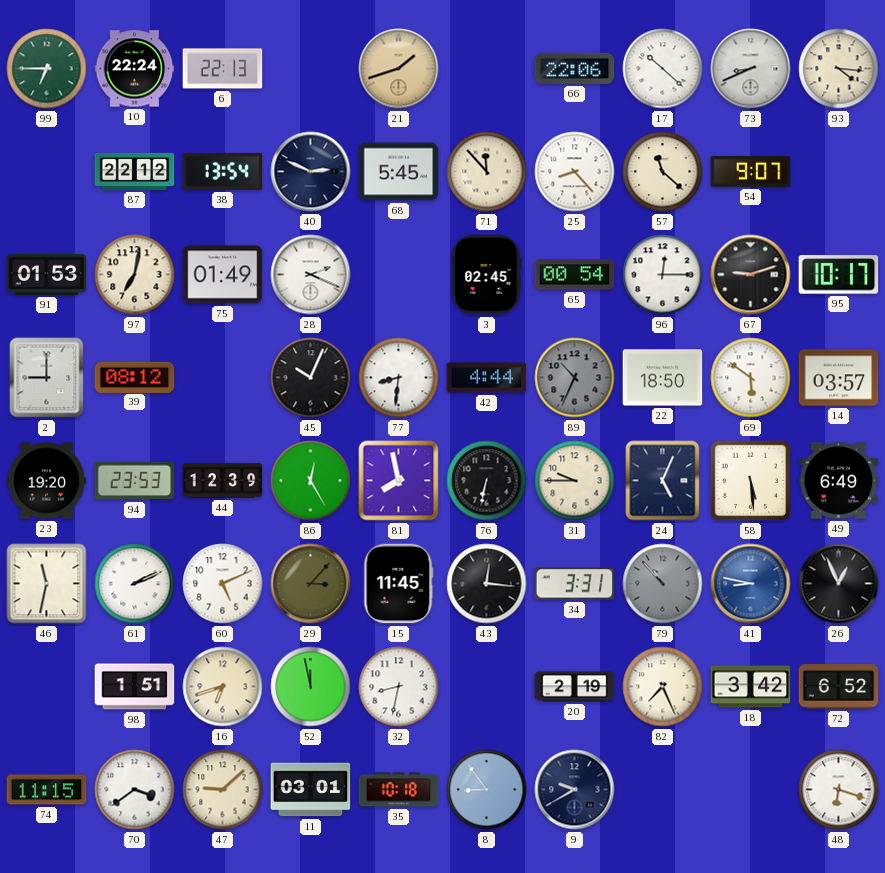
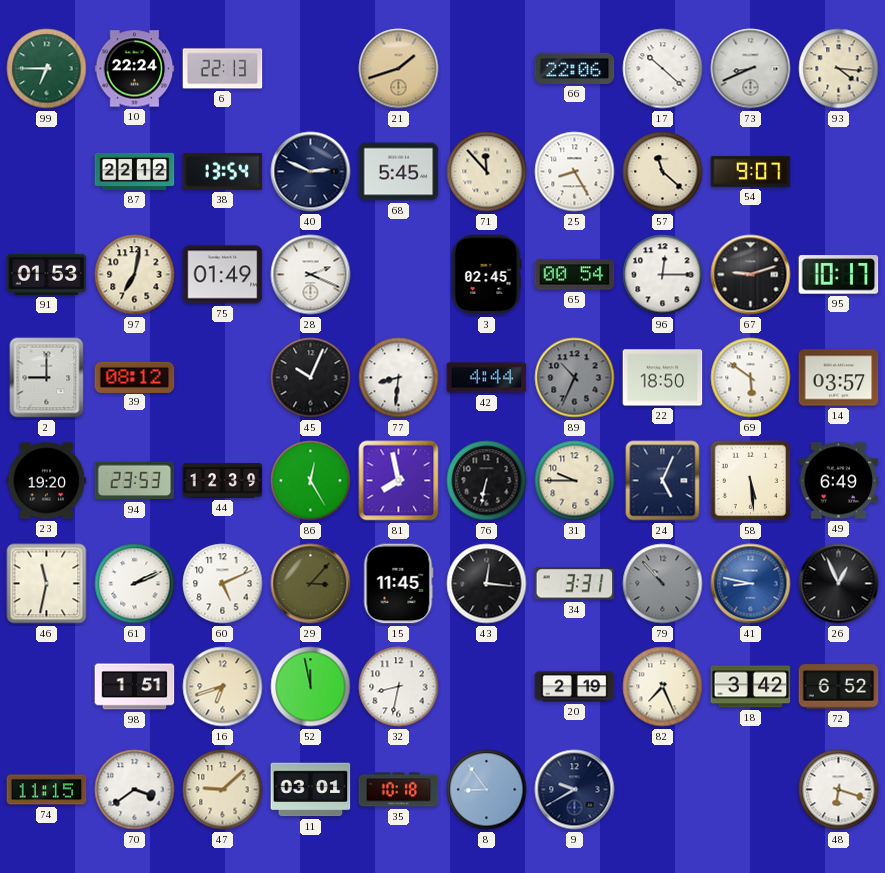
25: 8:23 -> 8:25
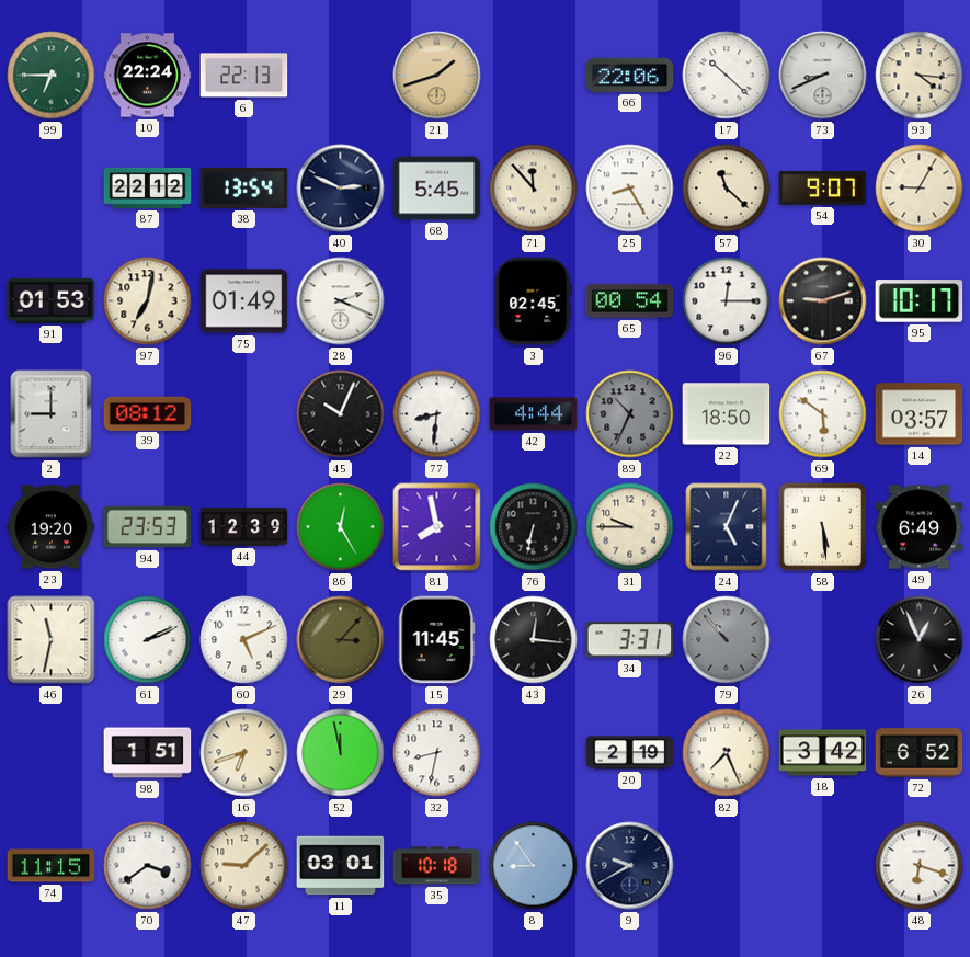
30: none -> 9:05
41: 8:47 -> none
